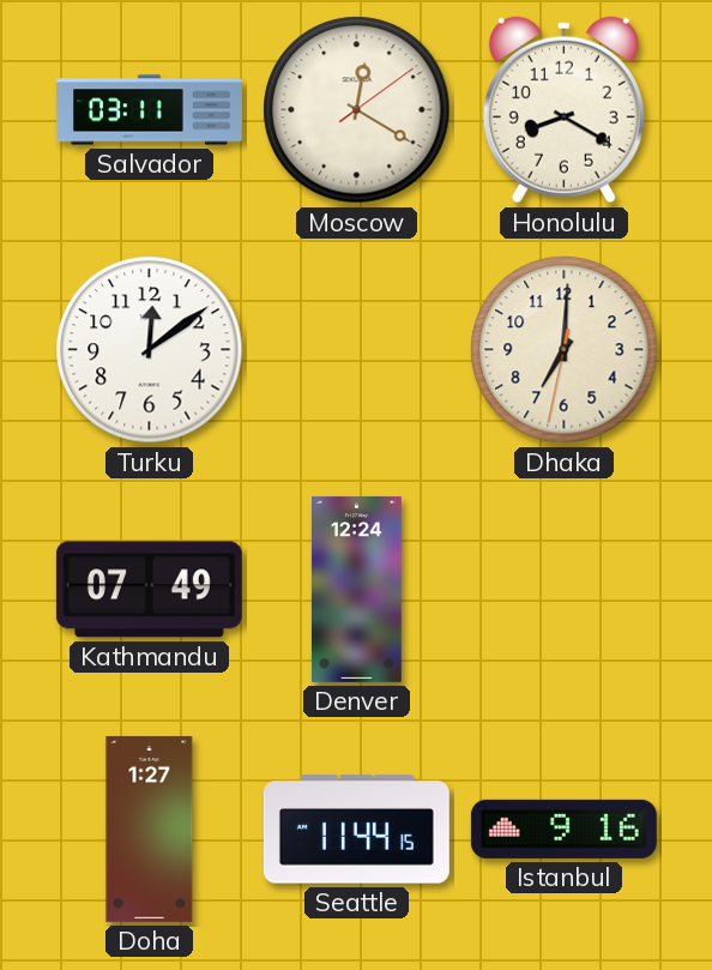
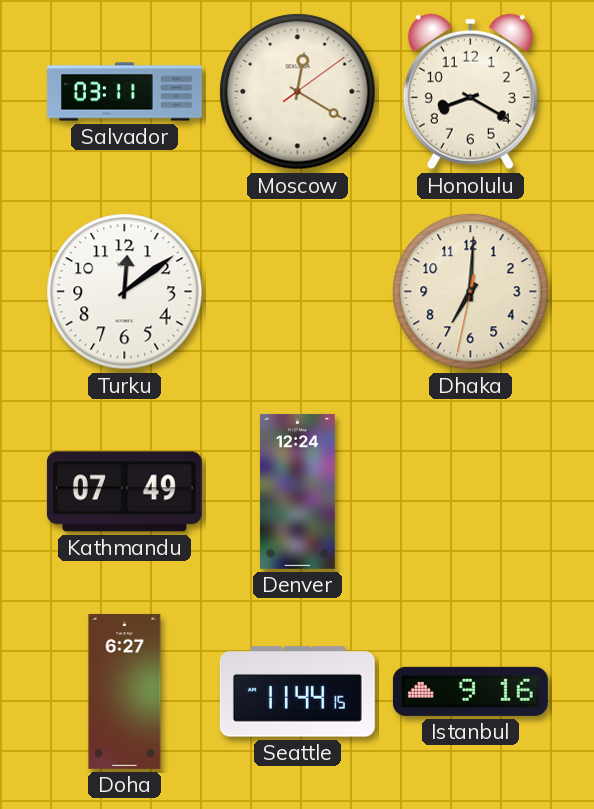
Doha: 1:27 -> 6:27
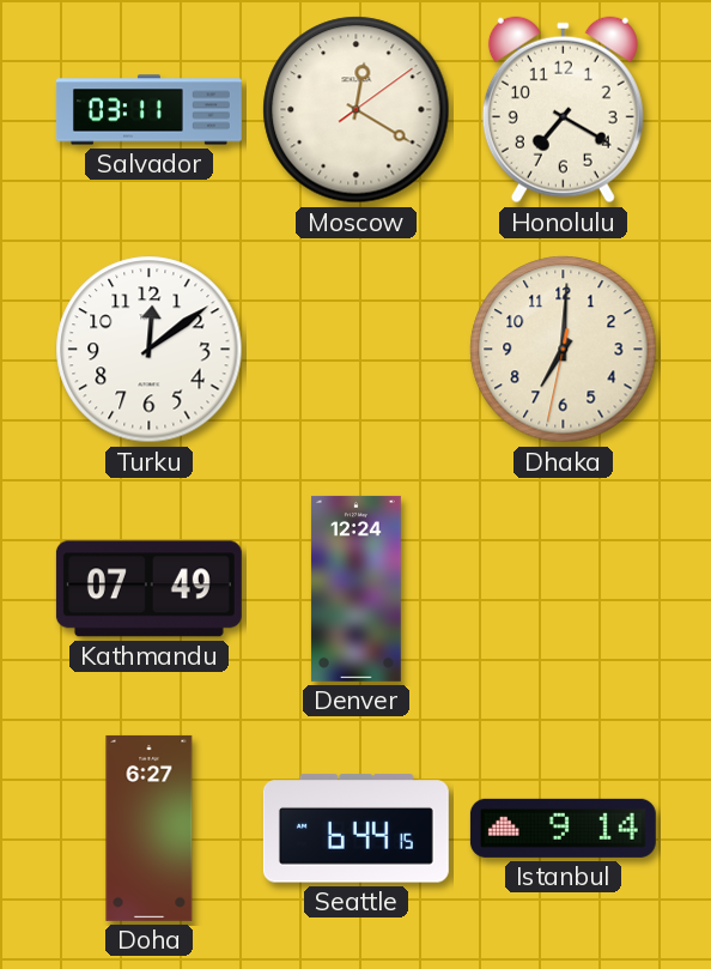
Honolulu: 8:20 -> 7:20
Seattle: 11:44 -> 6:44
Istanbul: 9:16 -> 9:14
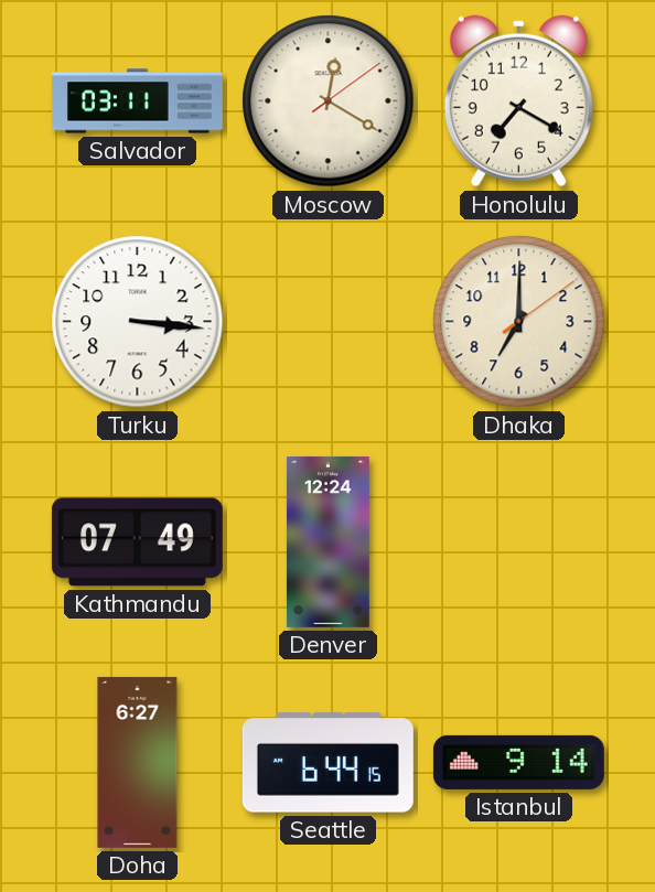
Turku: 12:09 -> 3:16
Dhaka: 7:00:32 -> 7:00:09
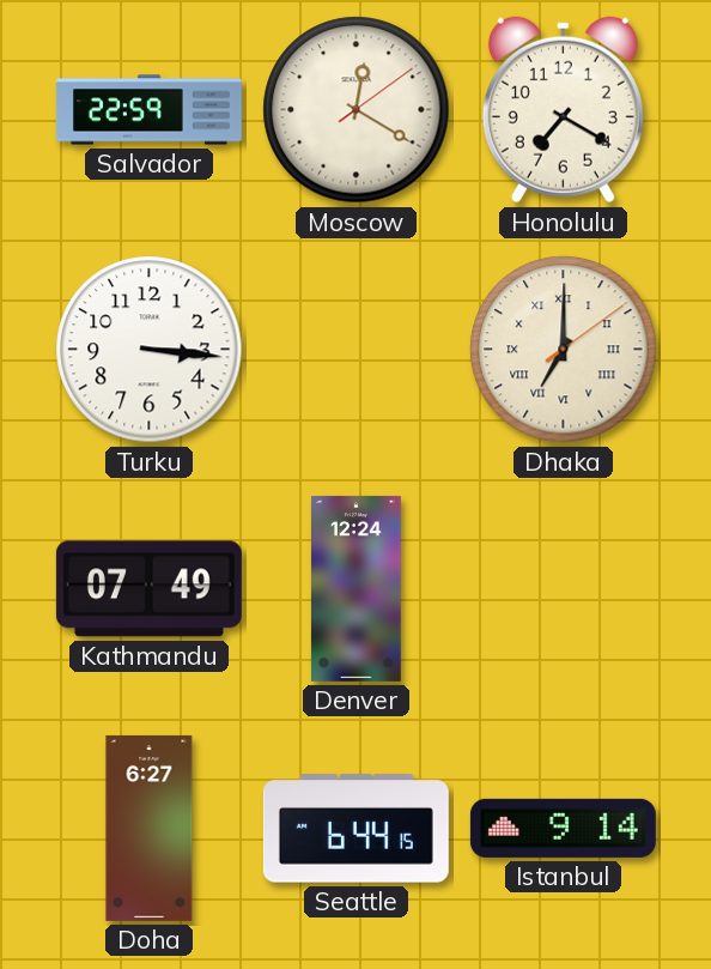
Salvador: 03:11 -> 22:59
Dhaka numerals: Arabic -> Roman
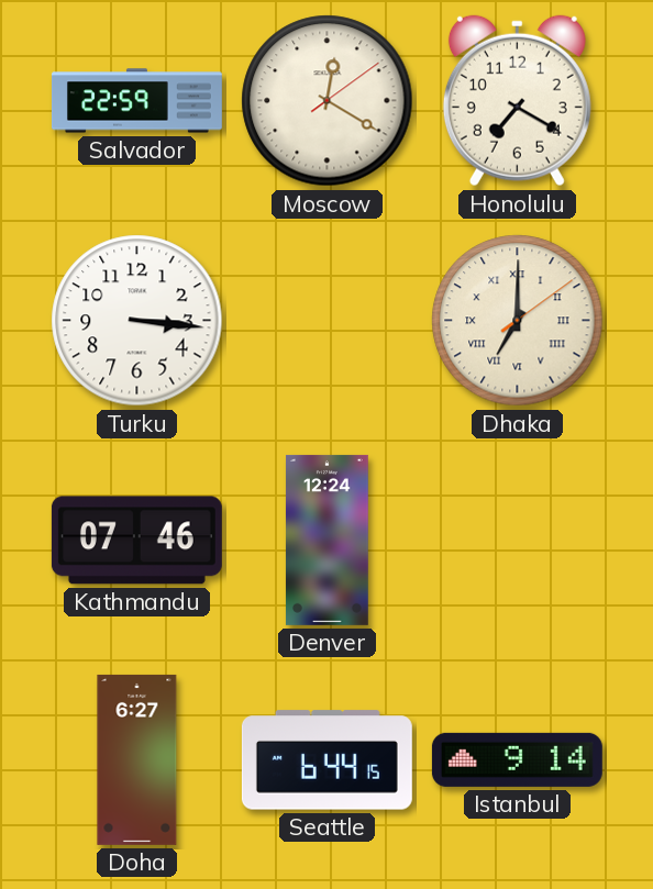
Kathmandu: 07:49 -> 07:46
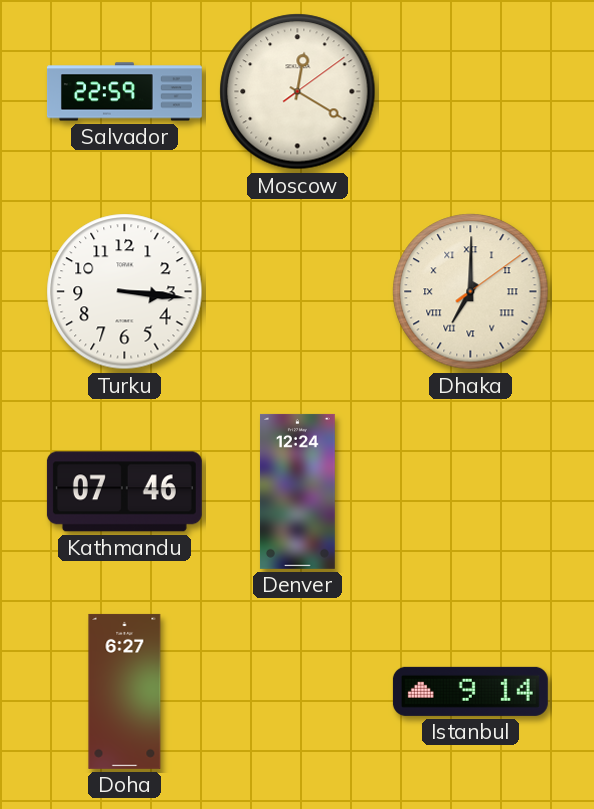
Honolulu: 7:20 -> none
Seattle: 6:44 -> none
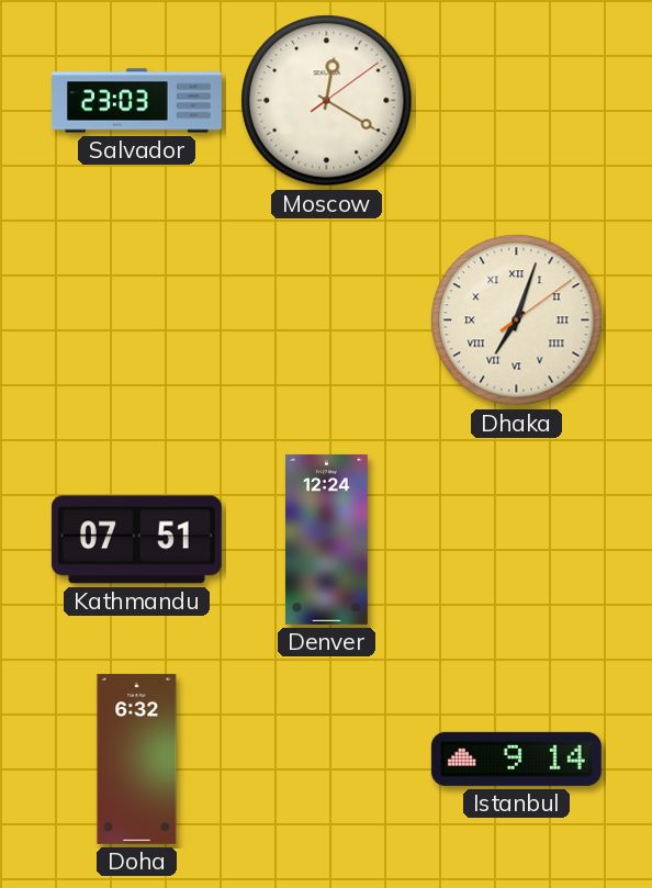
Salvador: 22:59 -> 23:03
Turku: 3:16 -> none
Dhaka: 7:00 -> 7:03
Kathmandu: 07:46 -> 07:51
Doha: 6:27 -> 6:32
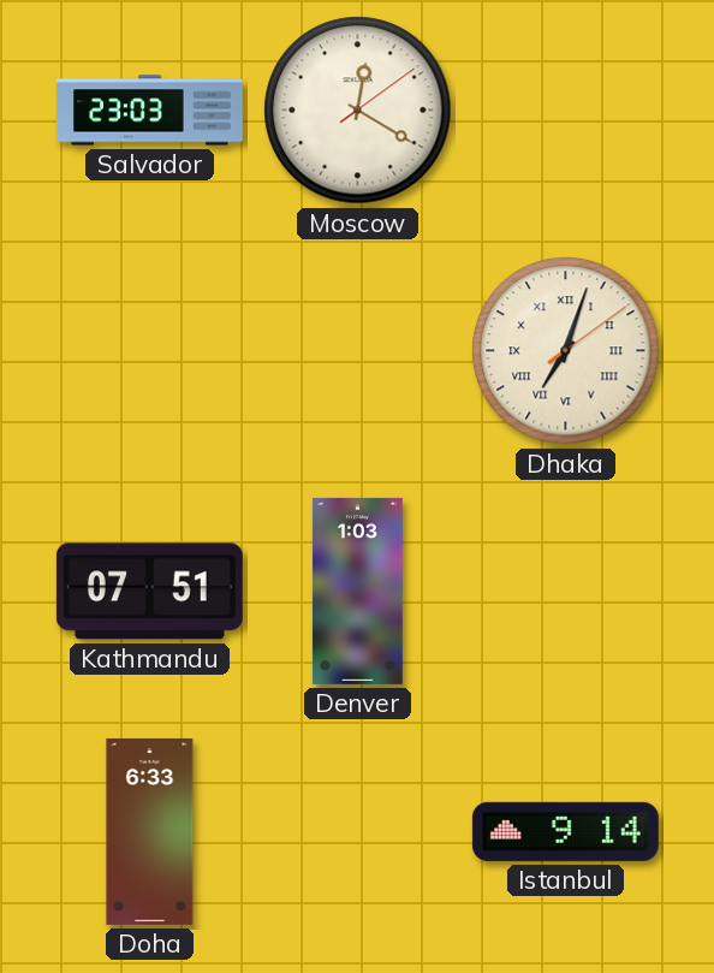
Denver: 12:24 -> 1:03
Doha: 6:32 -> 6:33
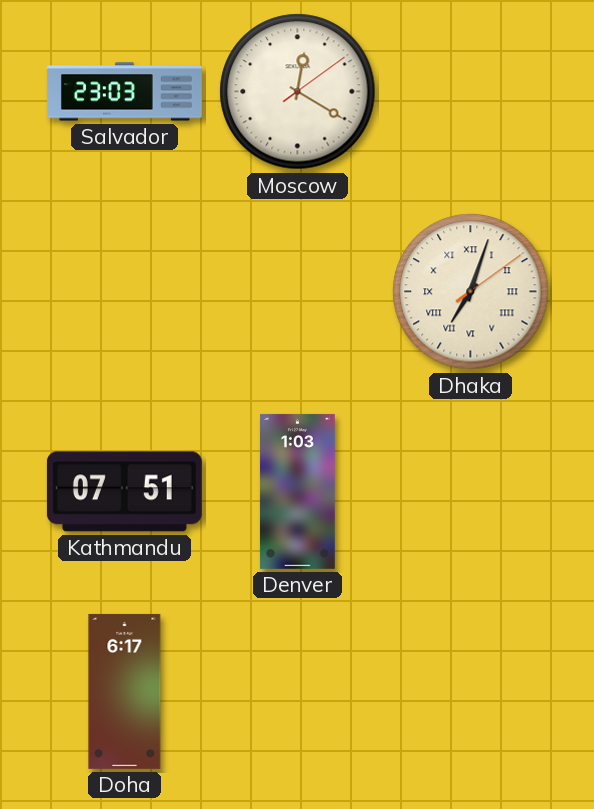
Doha: 6:33 -> 6:17
Istanbul: 9:14 -> none
